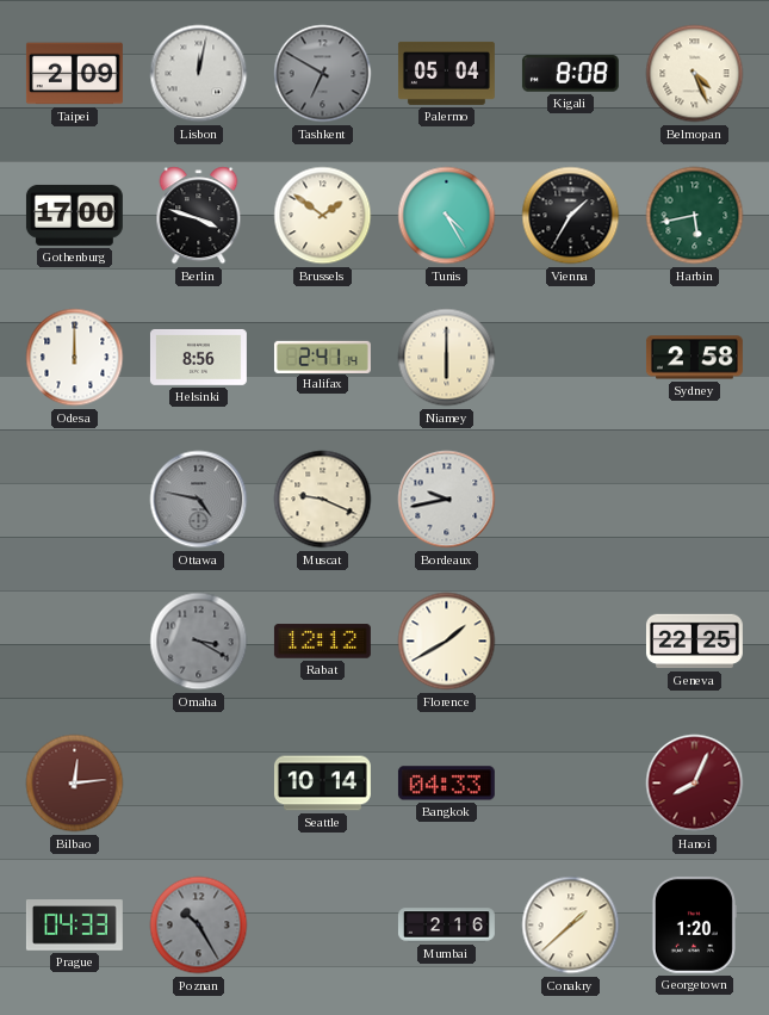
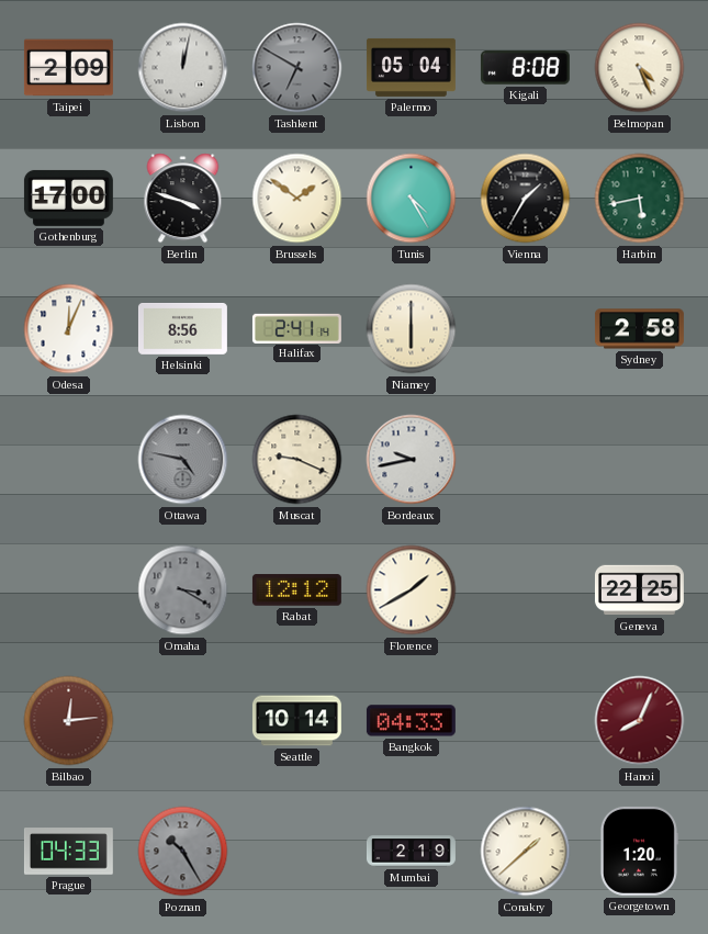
Odesa: 12:00 -> 12:04
Mumbai: 2:16 -> 2:19
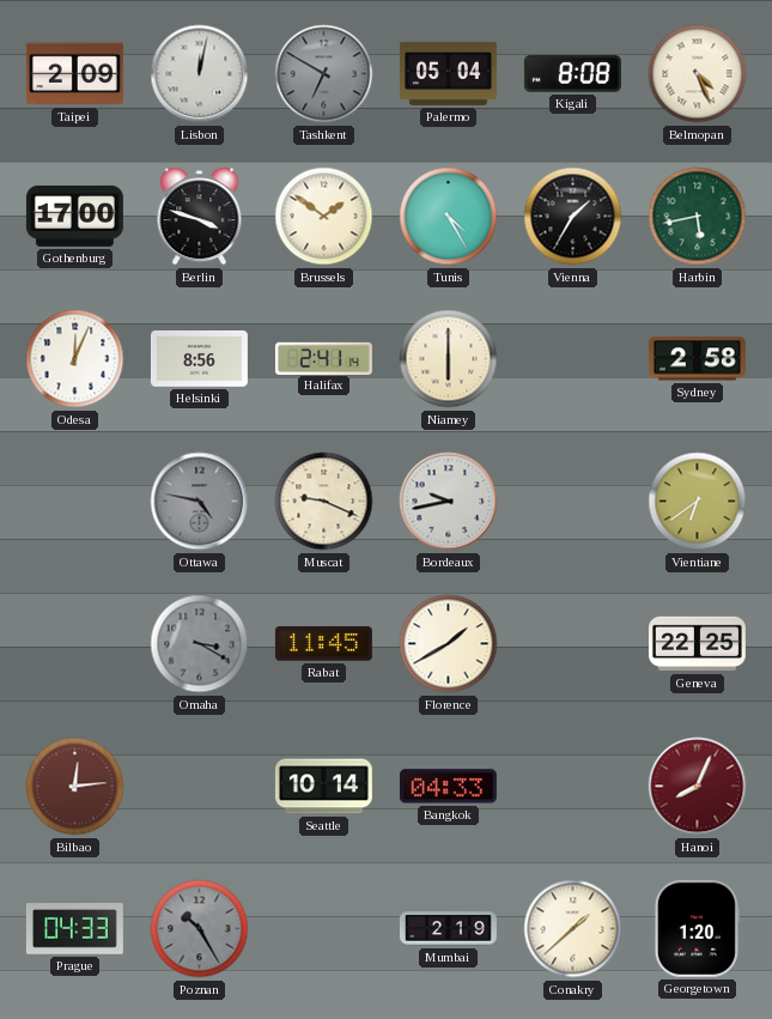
Vientiane: none -> 6:39
Rabat: 12:12 -> 11:45
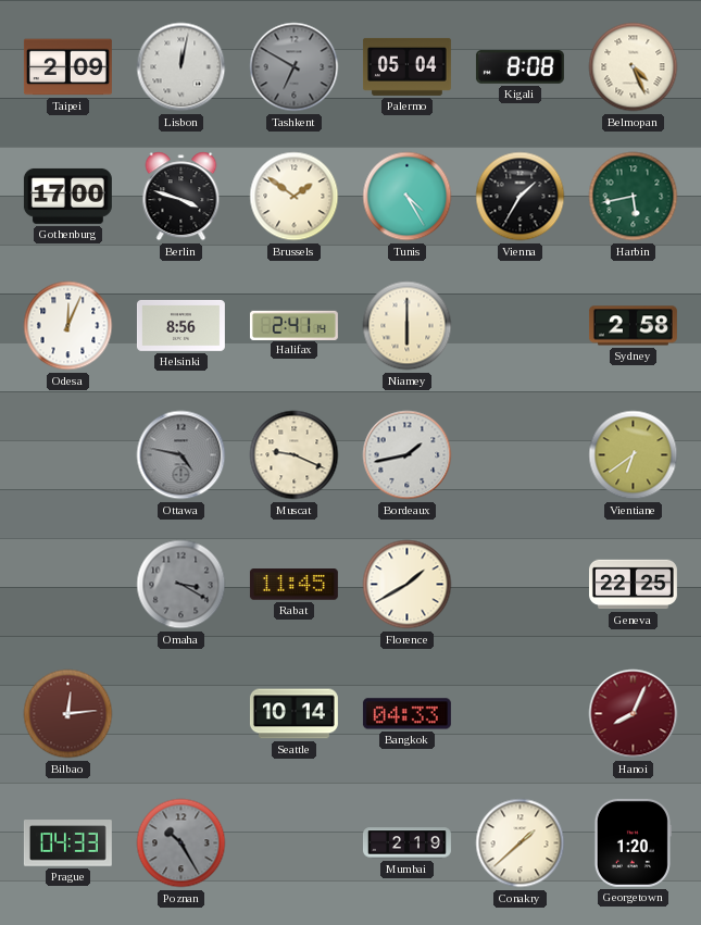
Bordeaux: 9:43 -> 1:43
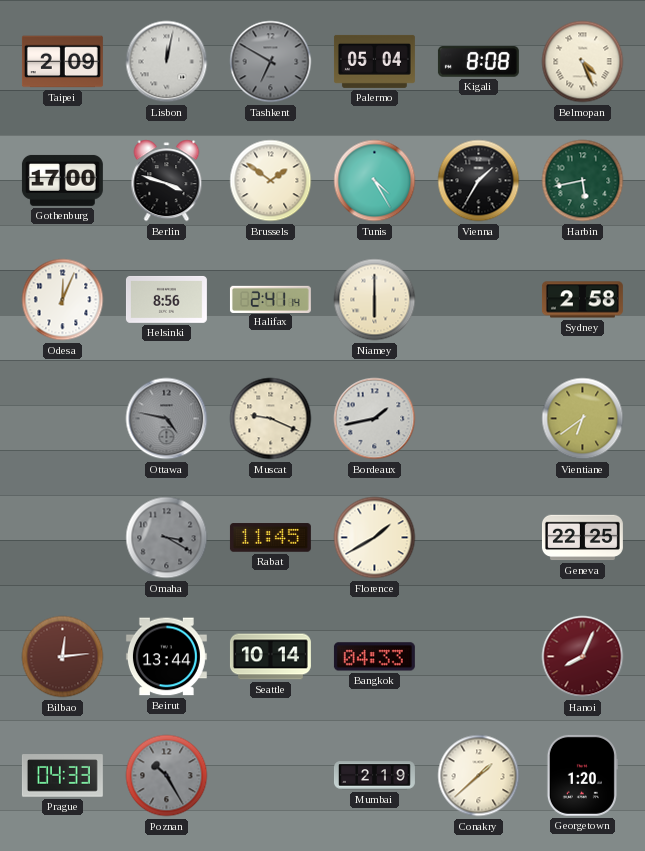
Beirut: none -> 13:44
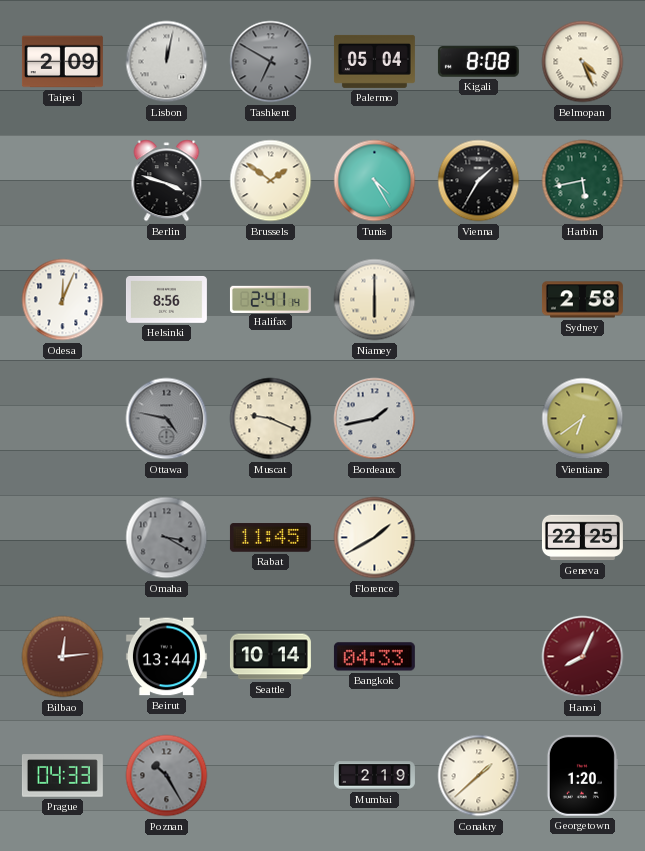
Gothenburg: 17:00 -> none
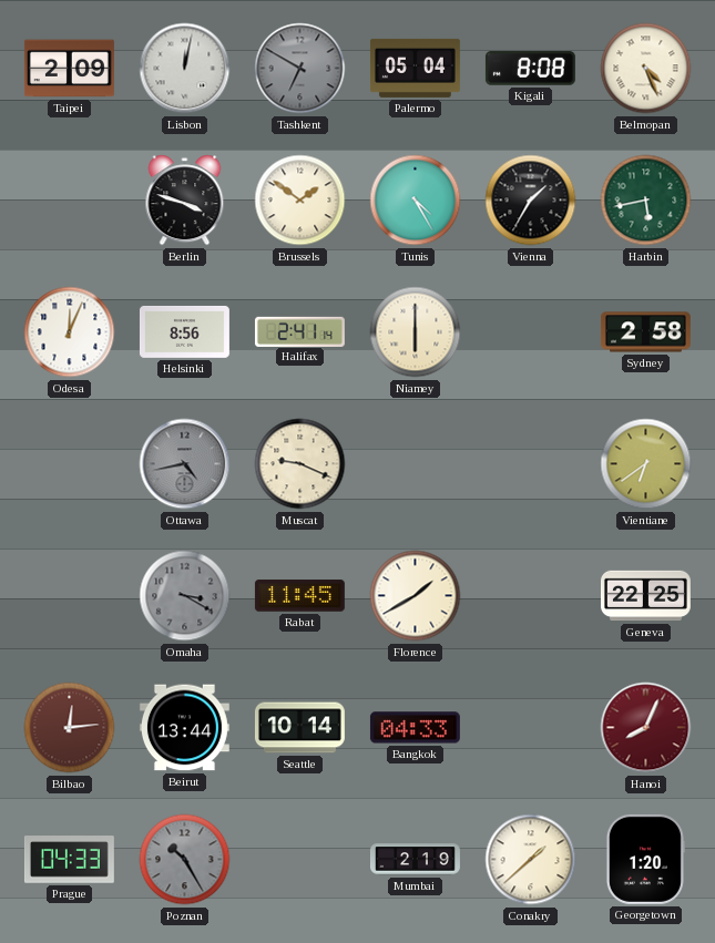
Ottawa: 4:47 -> 4:43
Bordeaux: 1:43 -> none
